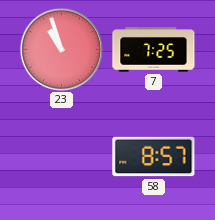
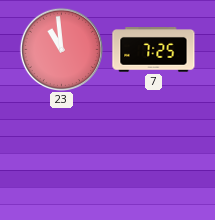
23: 10:57 -> 10:59
58: 8:57 -> none
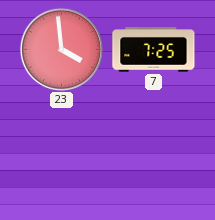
23: 10:59 -> 3:59
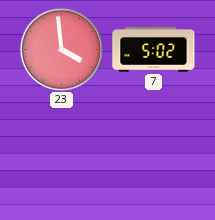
7: 7:25 -> 5:02
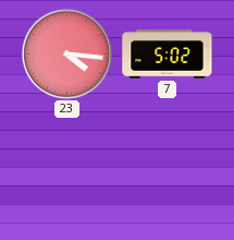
23: 3:59 -> 4:16
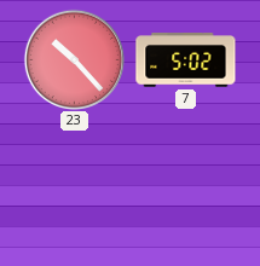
23: 4:16 -> 10:23
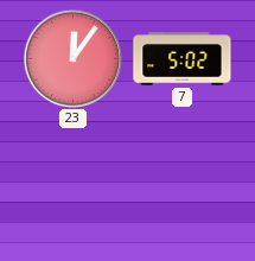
23: 10:23 -> 12:06
